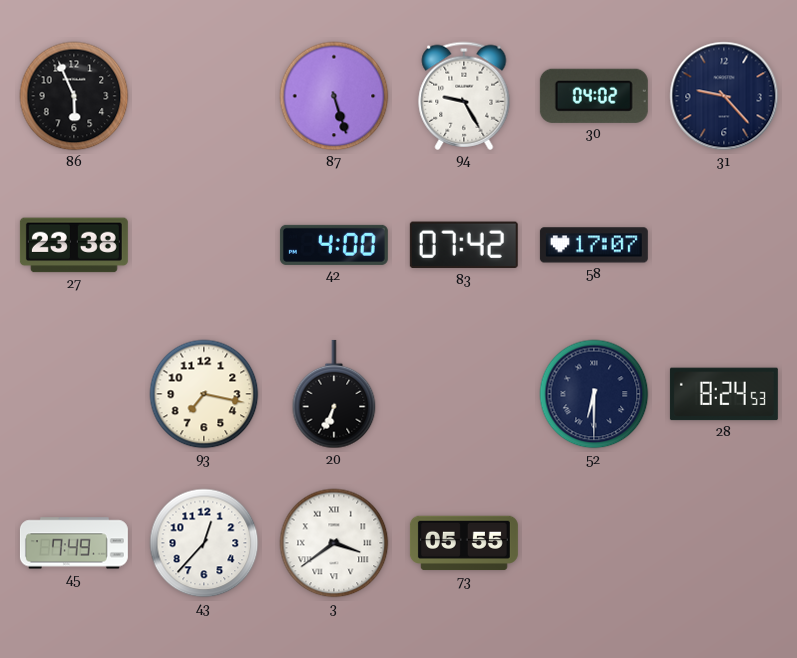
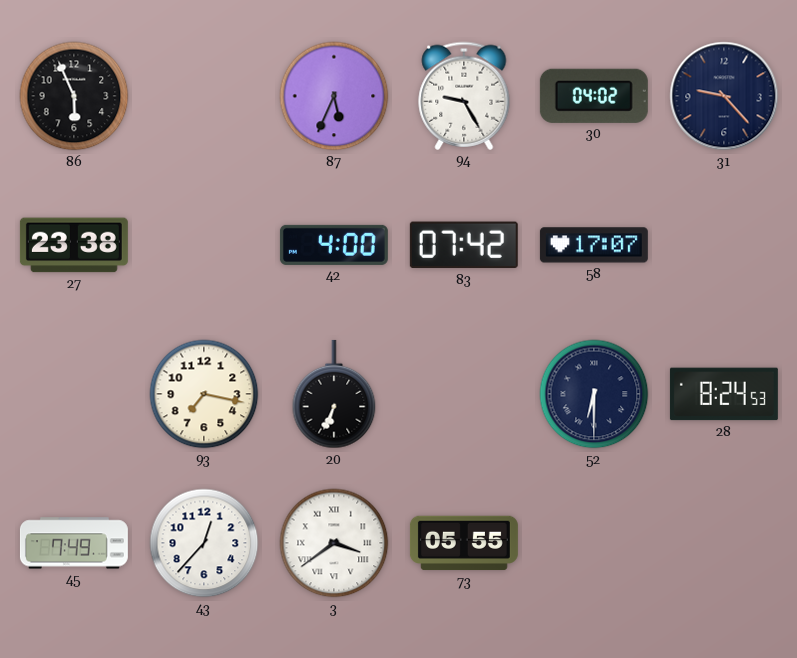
87: 5:27 -> 5:34
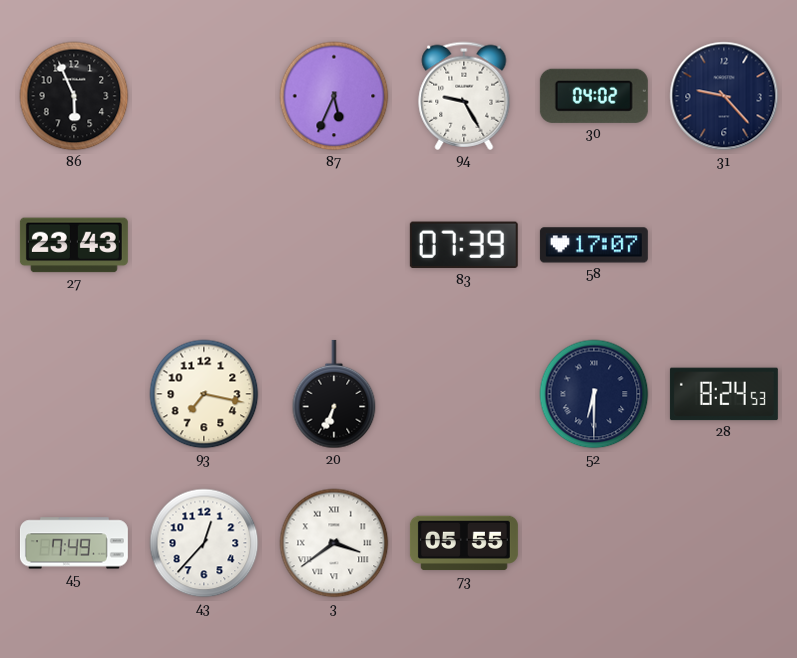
27: 23:38 -> 23:43
42: 4:00 -> none
83: 07:42 -> 07:39
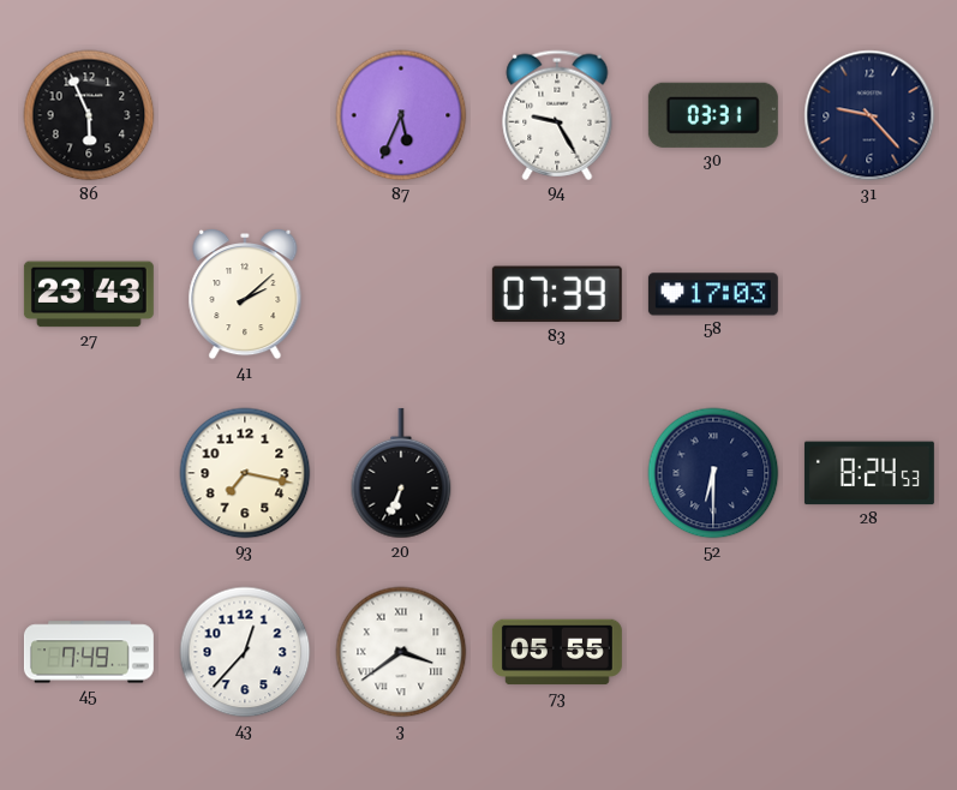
30: 04:02 -> 03:31
41: none -> 2:08
58: 17:07 -> 17:03
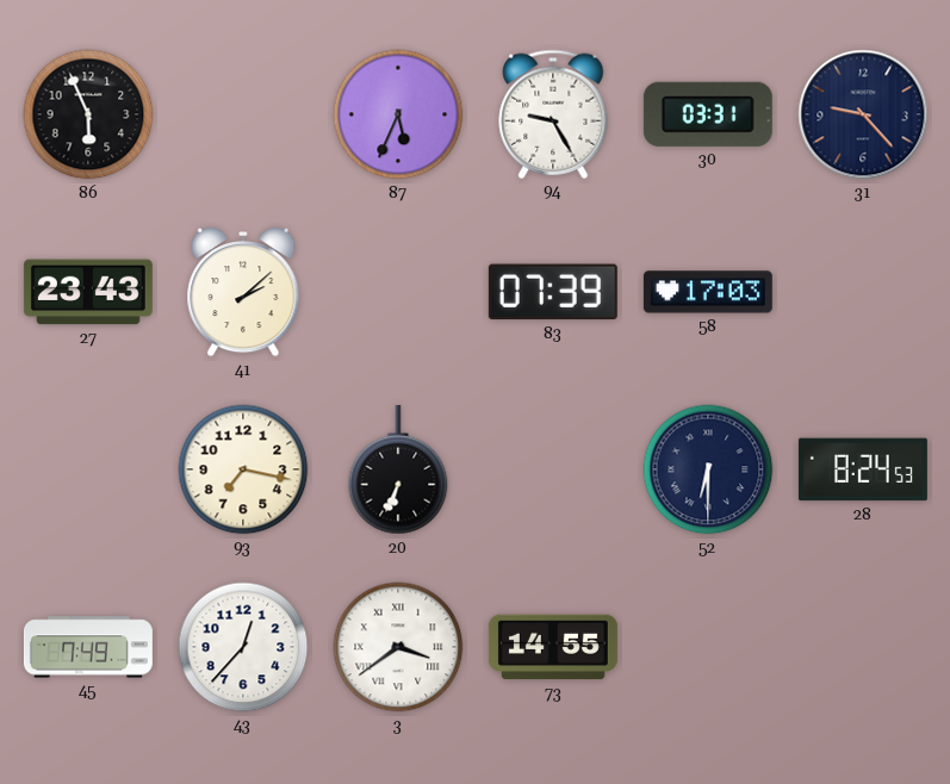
73: 05:55 -> 14:55
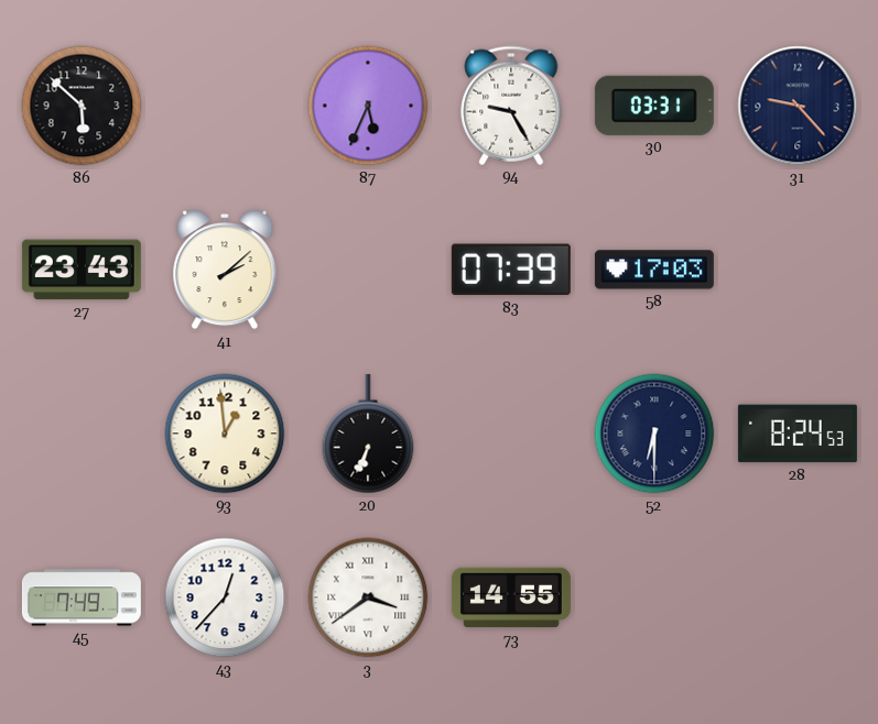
86: 5:56 -> 5:52
93: 7:17 -> 12:59
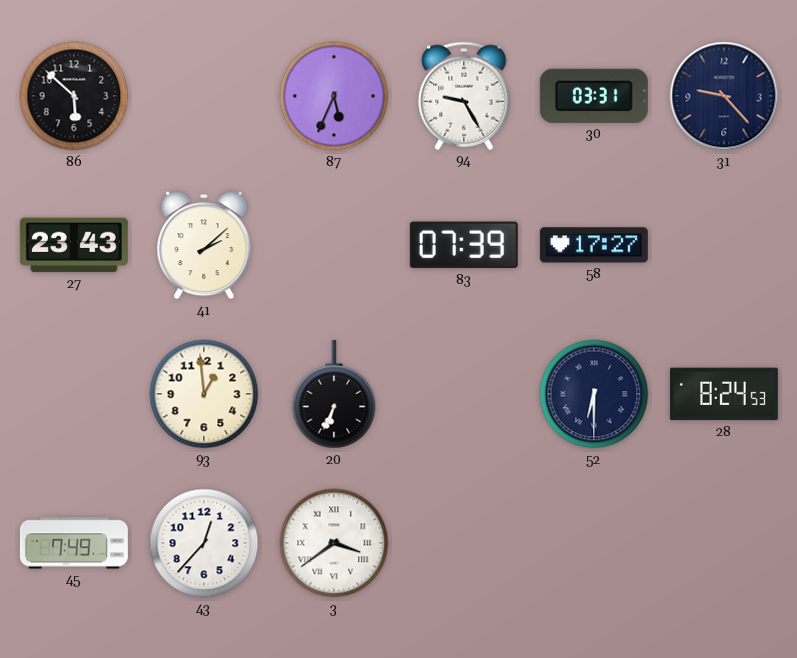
58: 17:03 -> 17:27
73: 14:55 -> none
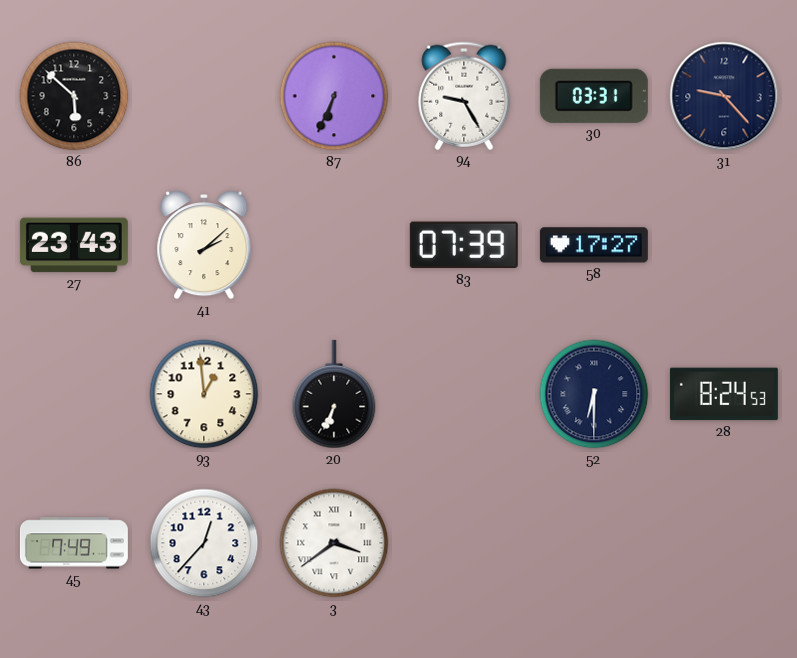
87: 5:34 -> 6:34
